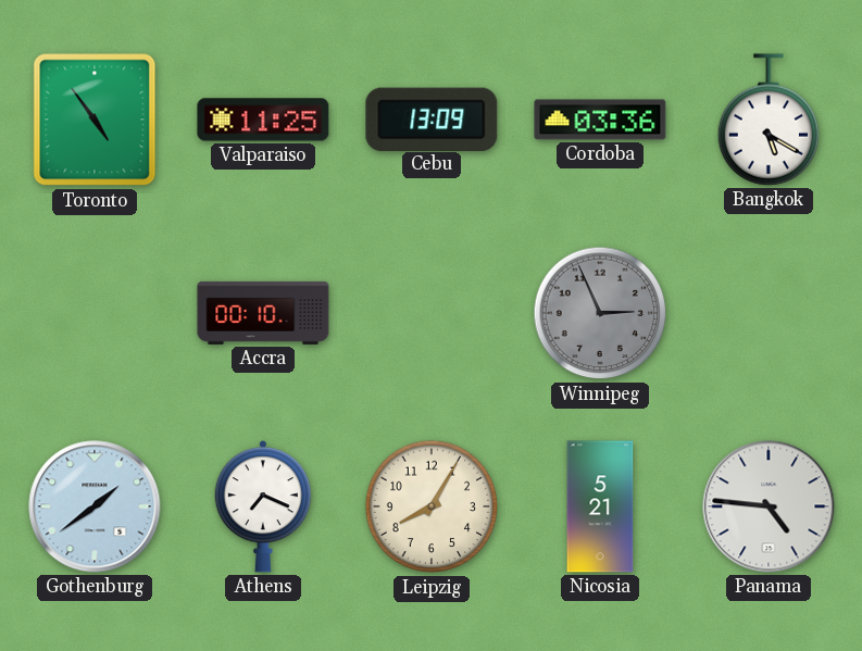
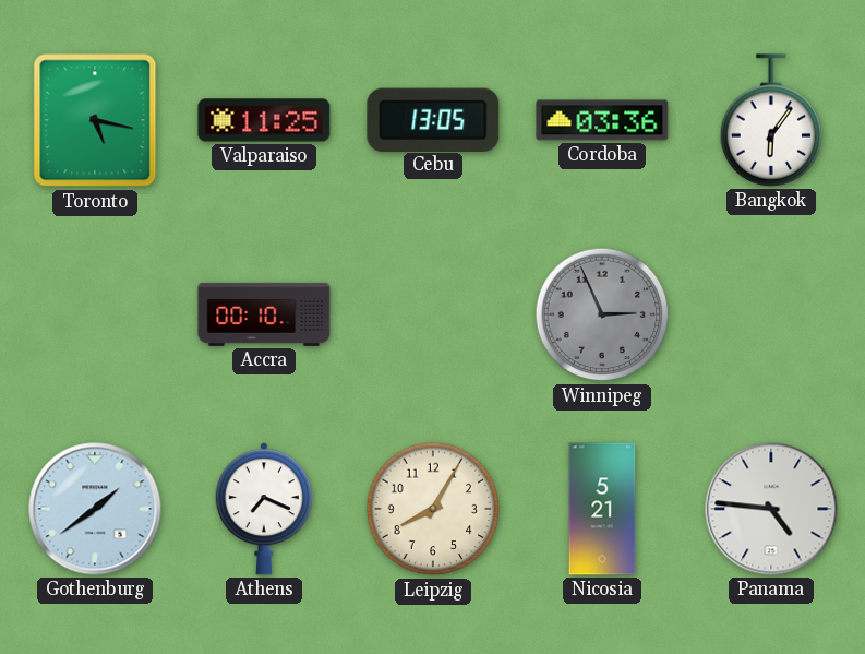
Toronto: 4:54 -> 5:17
Cebu: 13:09 -> 13:05
Bangkok: 5:20 -> 6:06
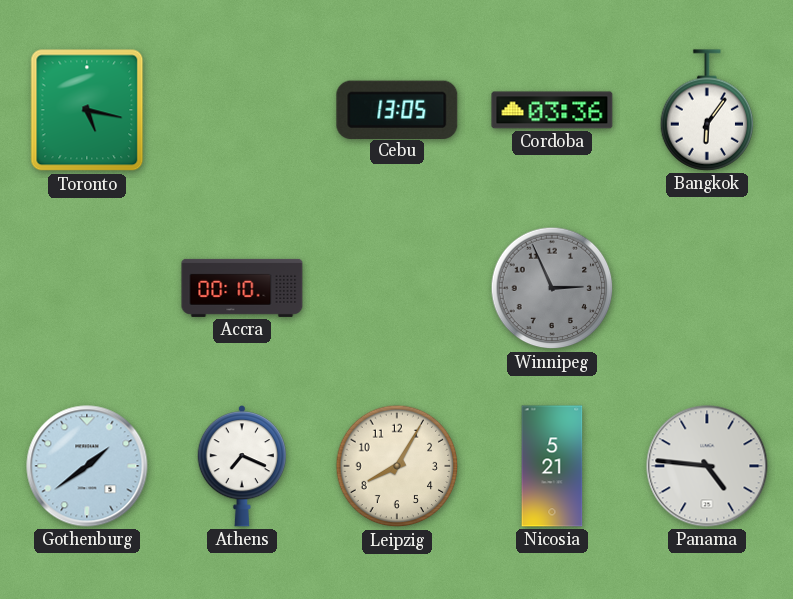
Valparaiso: 11:25 -> none
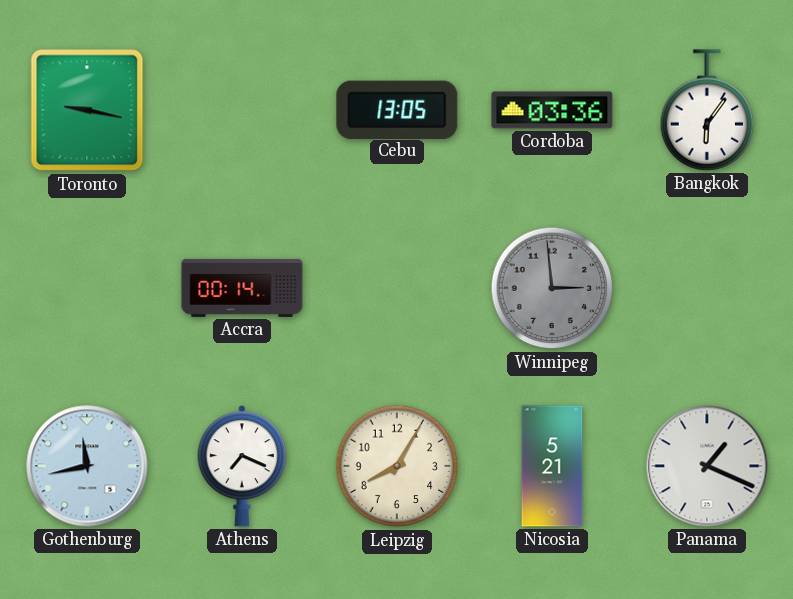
Toronto: 5:17 -> 9:17
Accra: 00:10 -> 00:14
Winnipeg: 2:56 -> 2:59
Gothenburg: 1:39 -> 11:43
Panama: 4:46 -> 1:19
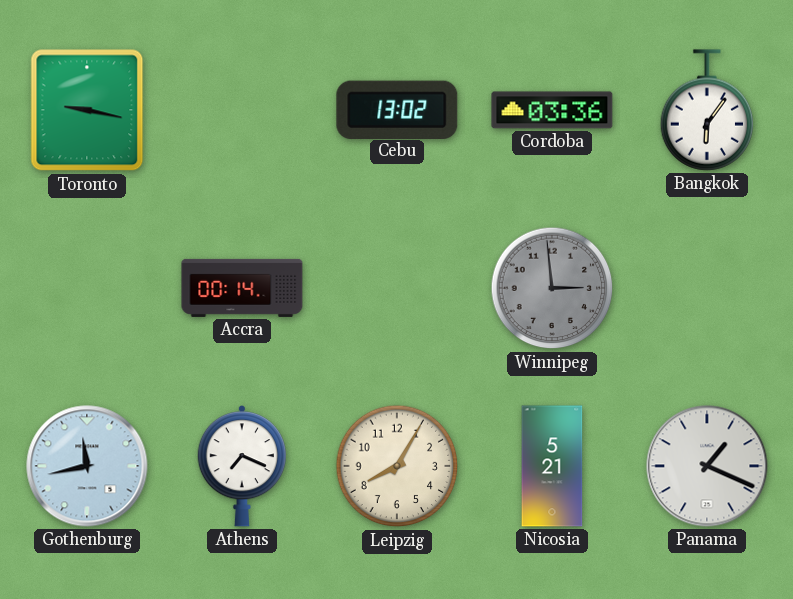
Cebu: 13:05 -> 13:02
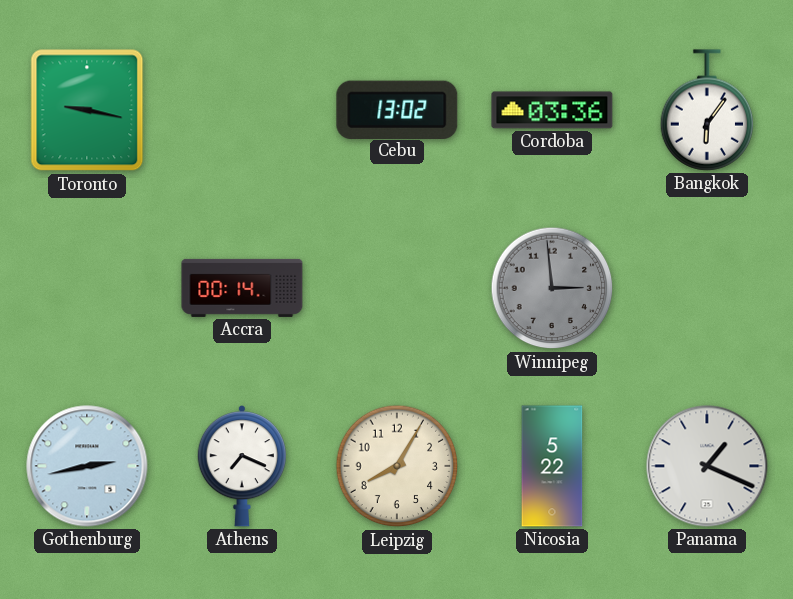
Gothenburg: 11:43 -> 2:43
Nicosia: 5:21 -> 5:22
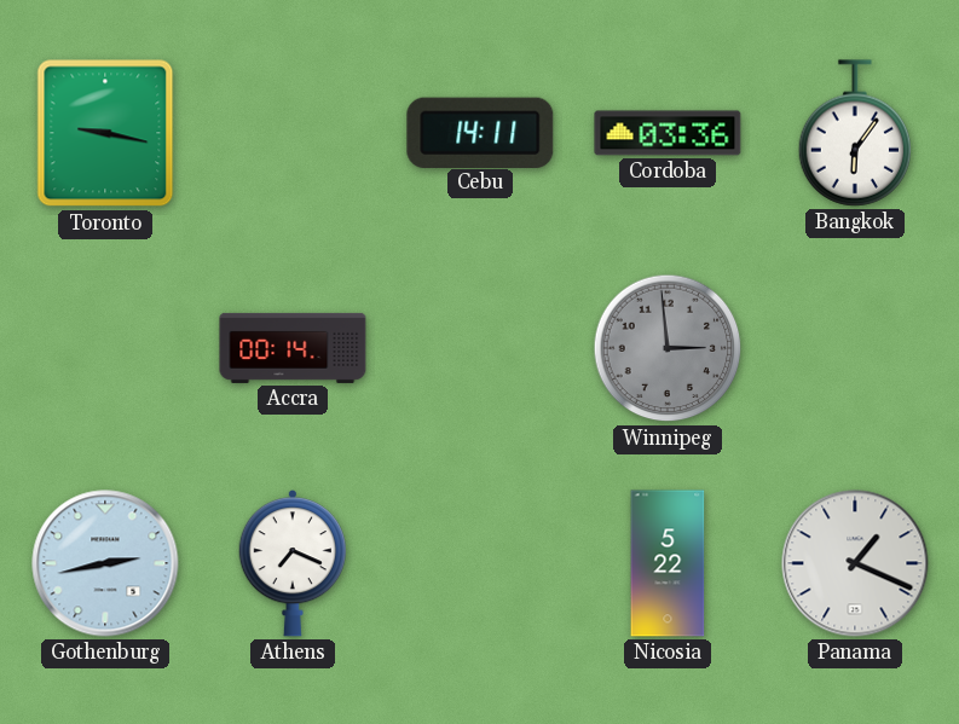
Cebu: 13:02 -> 14:11
Leipzig: 8:05 -> none
